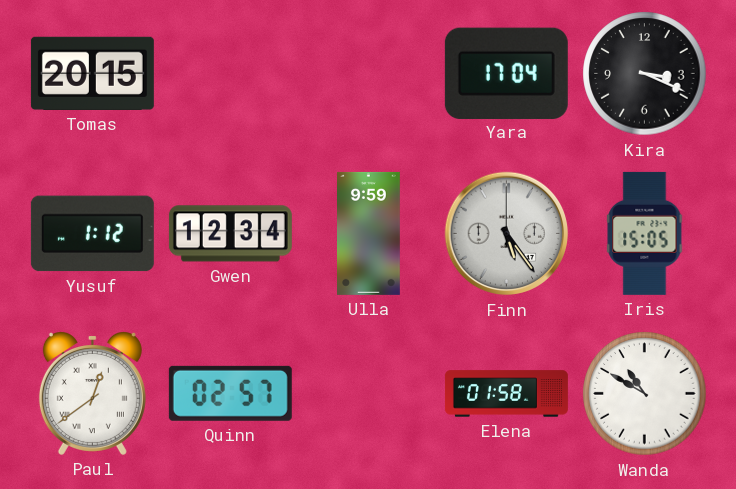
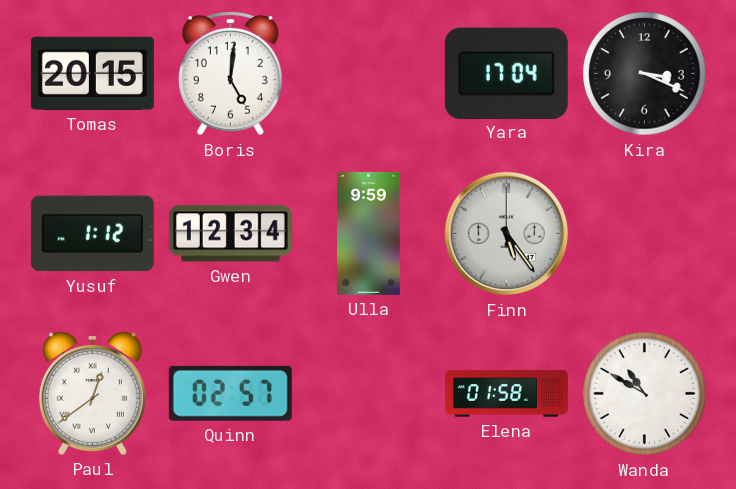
Boris: none -> 5:01
Iris: 15:05 -> none
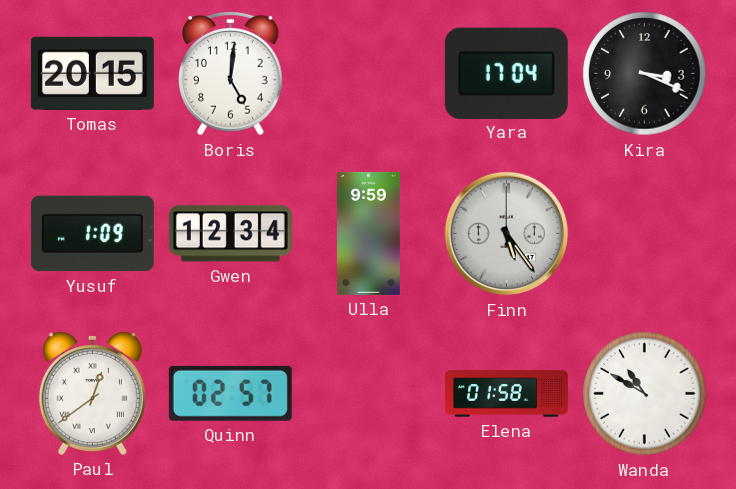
Yusuf: 1:12 -> 1:09
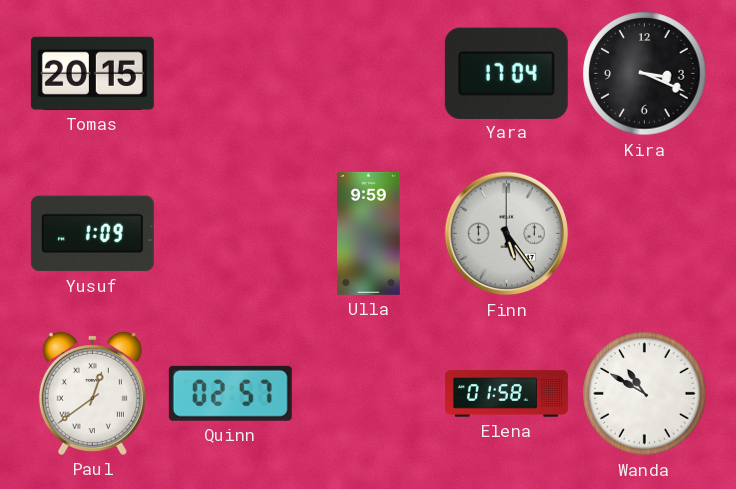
Boris: 5:01 -> none
Gwen: 12:34 -> none
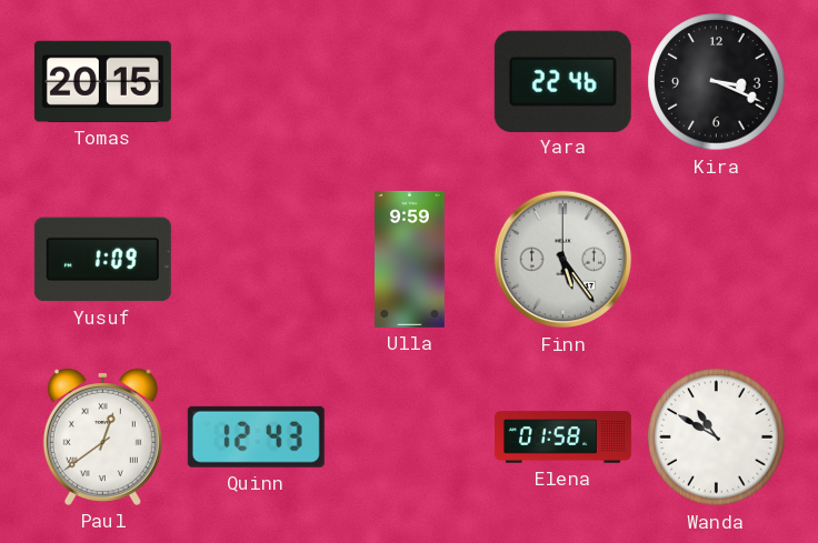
Yara: 17:04 -> 22:46
Quinn: 02:57 -> 12:43
